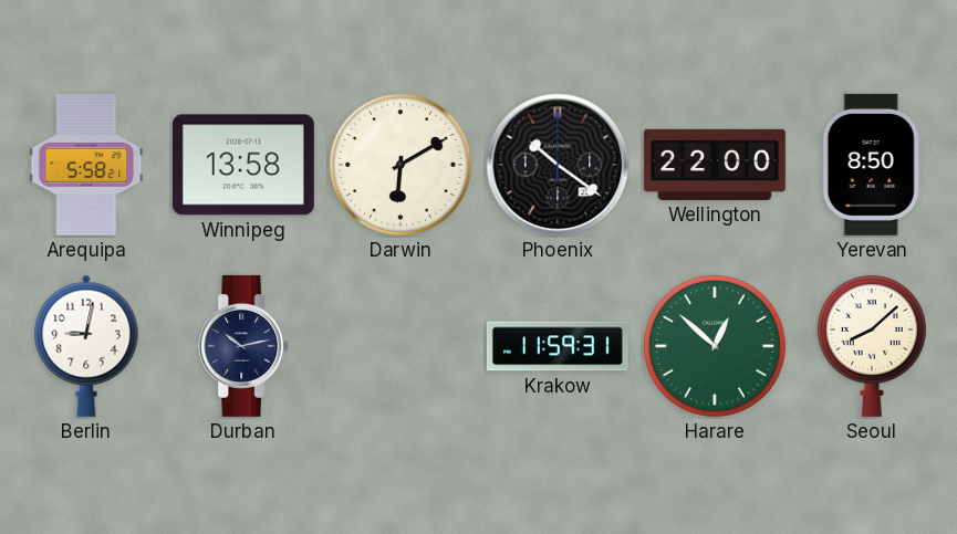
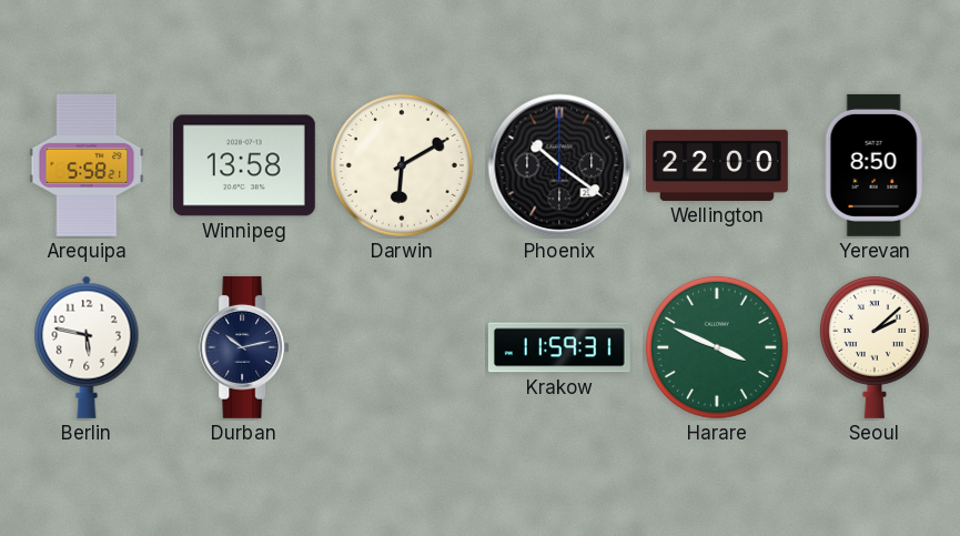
Berlin: 9:02 -> 5:47
Harare: 12:52 -> 3:49
Seoul: 8:08 -> 2:08
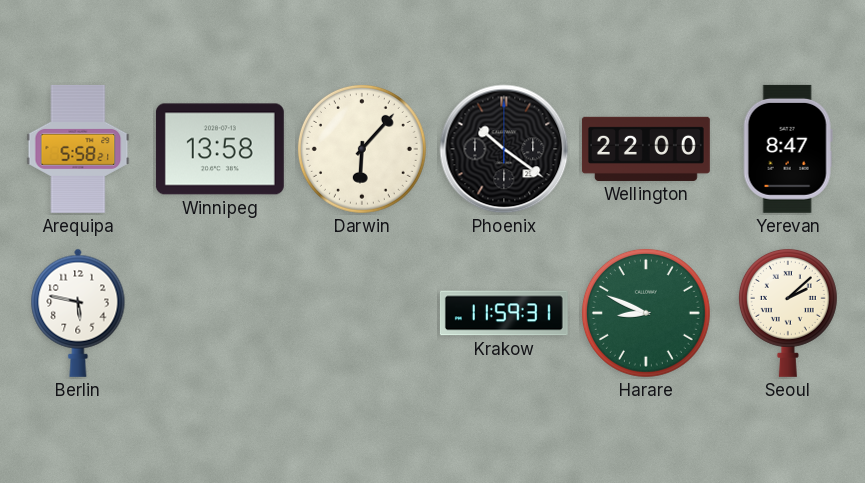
Darwin: 6:10 -> 6:07
Yerevan: 8:50 -> 8:47
Durban: 10:13 -> none
Harare: 3:49 -> 8:49
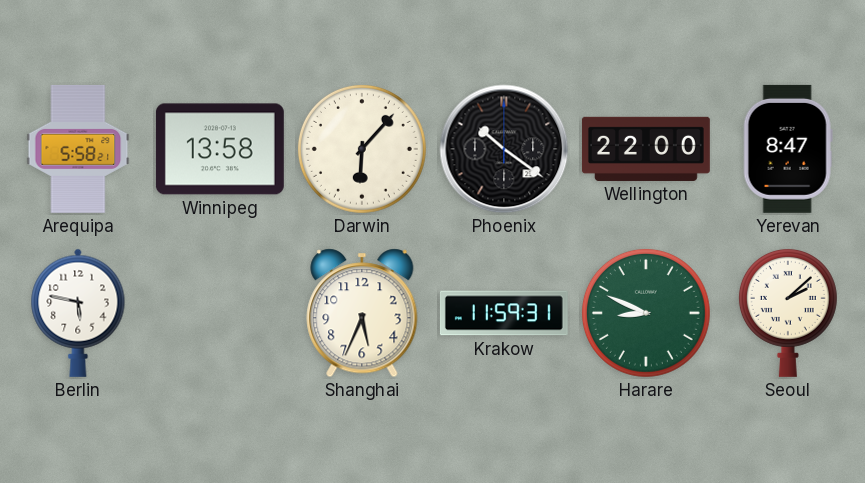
Shanghai: none -> 5:34
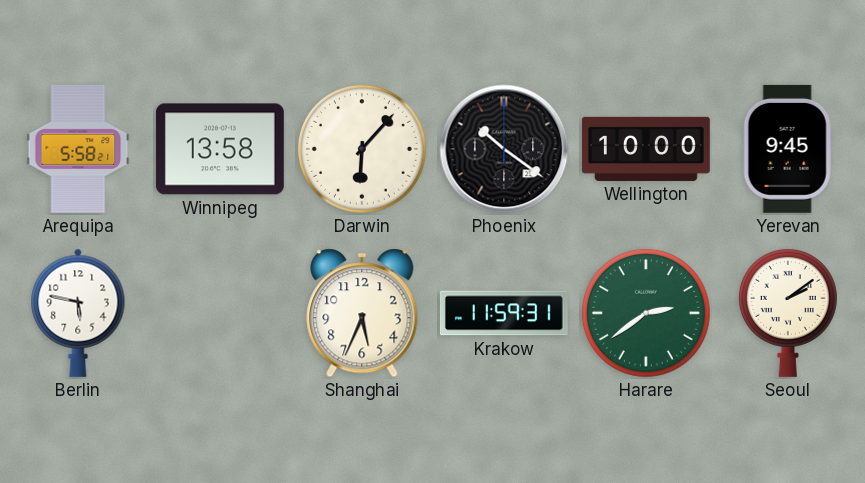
Wellington: 22:00 -> 10:00
Yerevan: 8:47 -> 9:45
Harare: 8:49 -> 2:39
Seoul: 2:08 -> 2:09
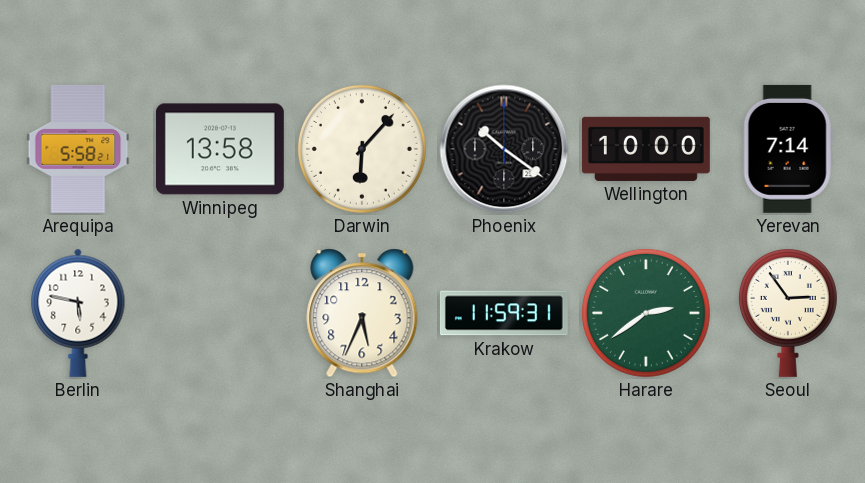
Yerevan: 9:45 -> 7:14
Seoul: 2:09 -> 2:54
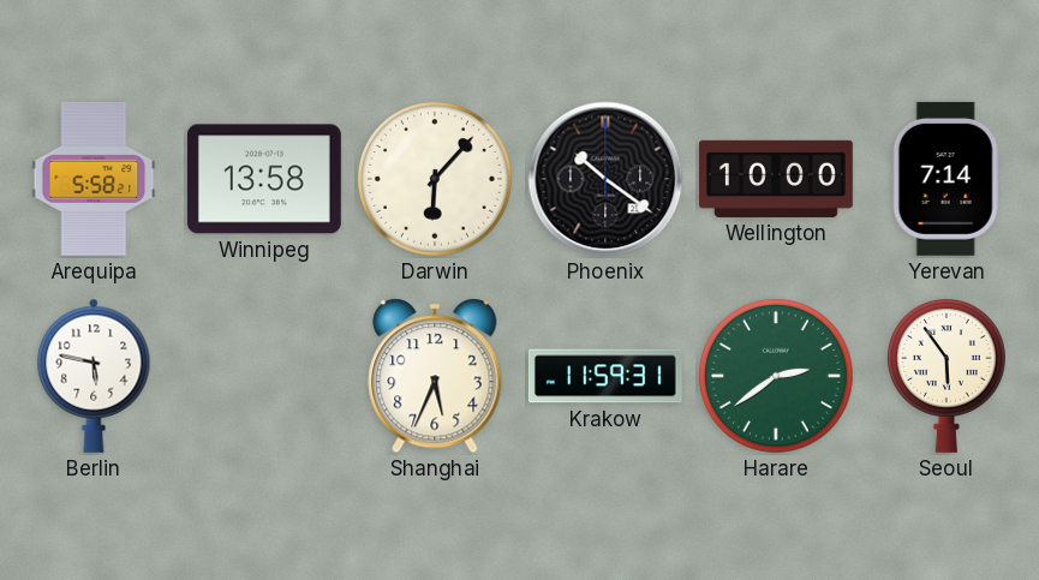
Seoul: 2:54 -> 5:54
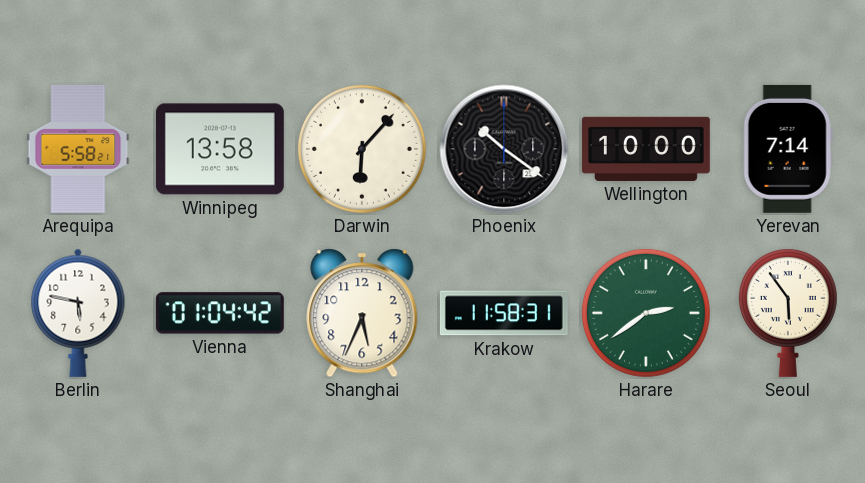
Vienna: none -> 01:04
Krakow: 11:59 -> 11:58
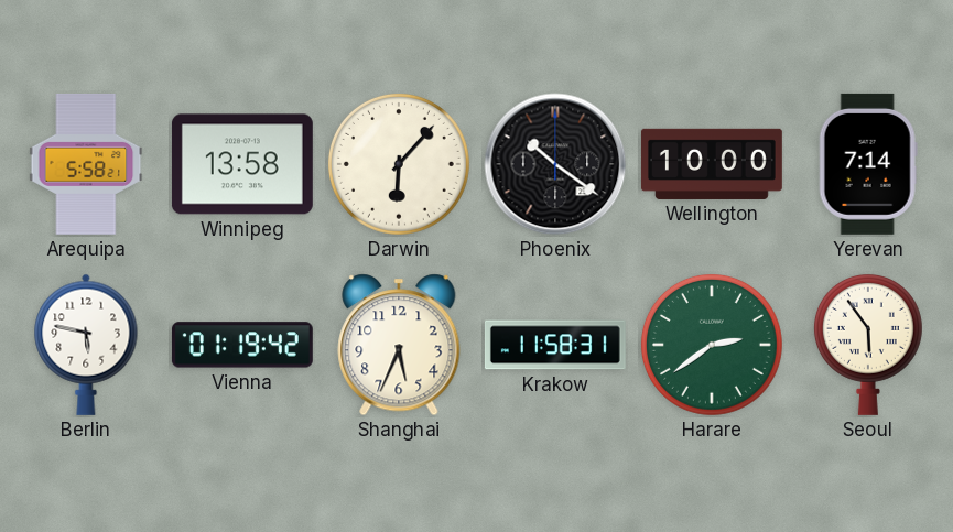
Vienna: 01:04 -> 01:19
